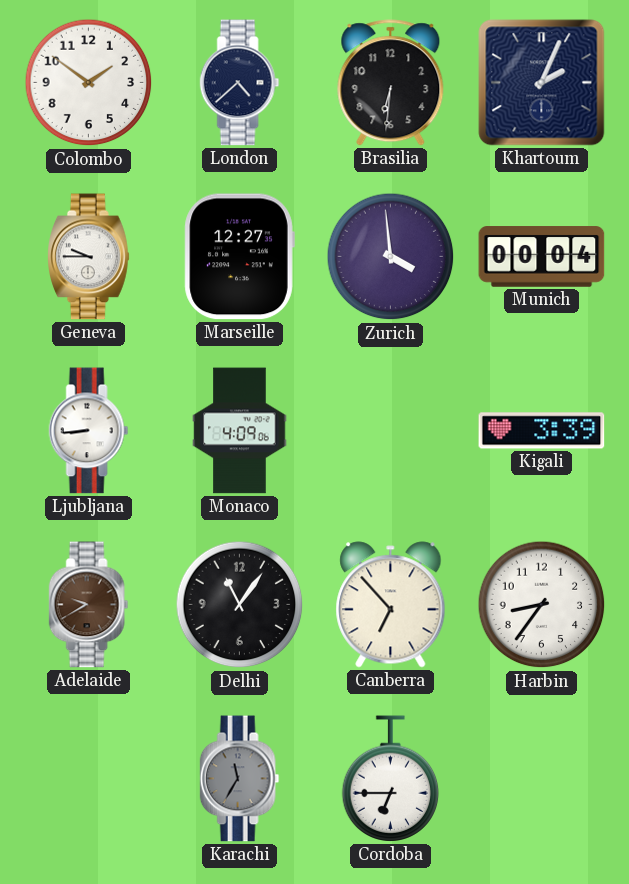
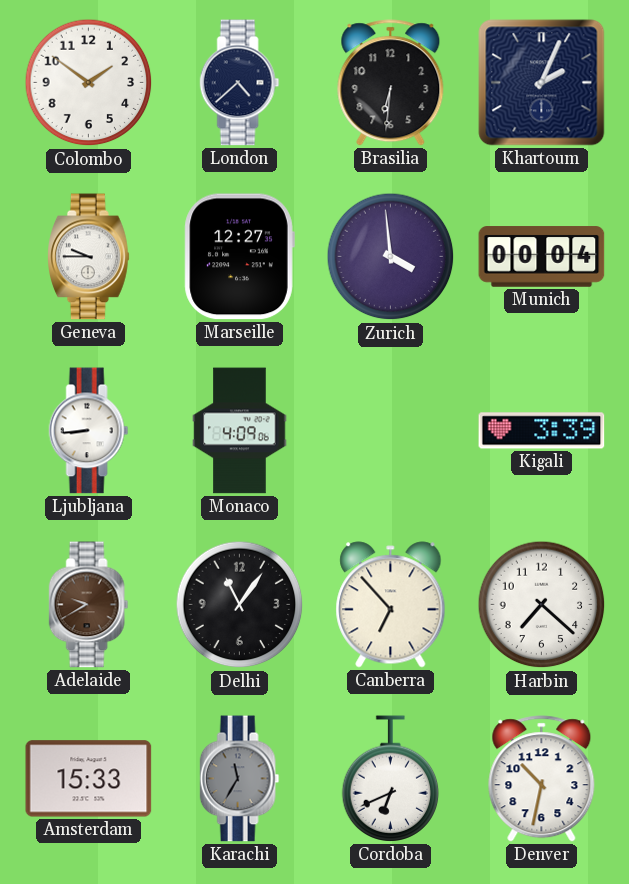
Harbin: 8:36 -> 7:22
Amsterdam: none -> 15:33
Cordoba: 6:45 -> 6:41
Denver: none -> 10:32
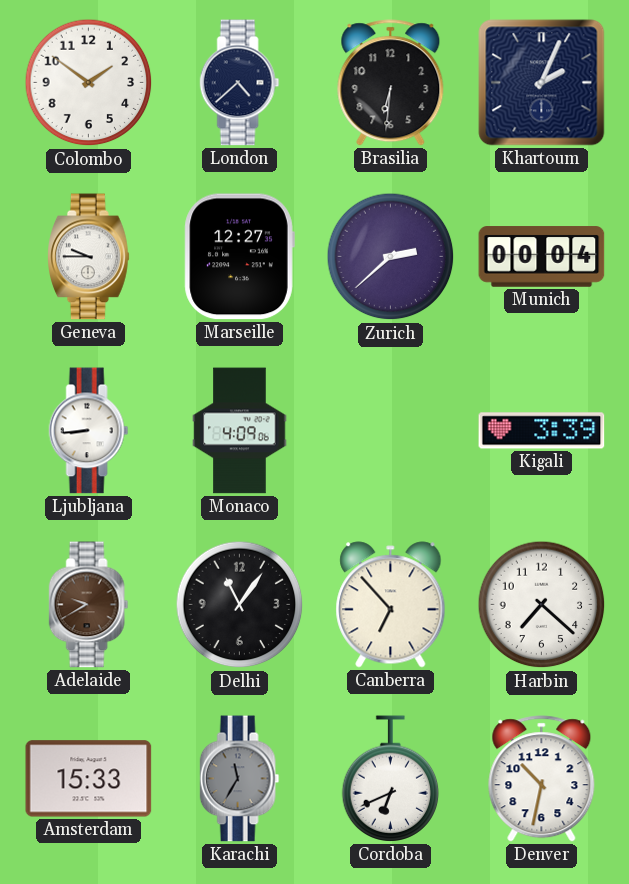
Zurich: 3:59 -> 2:38
